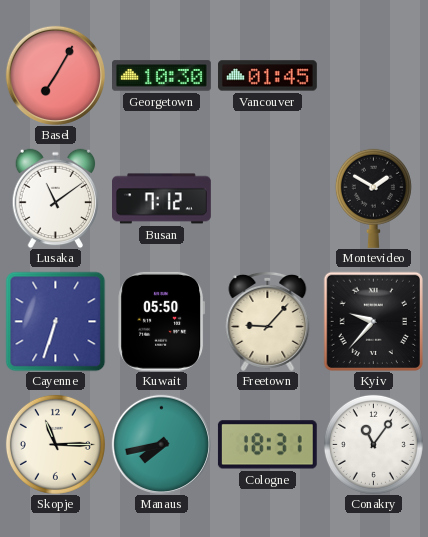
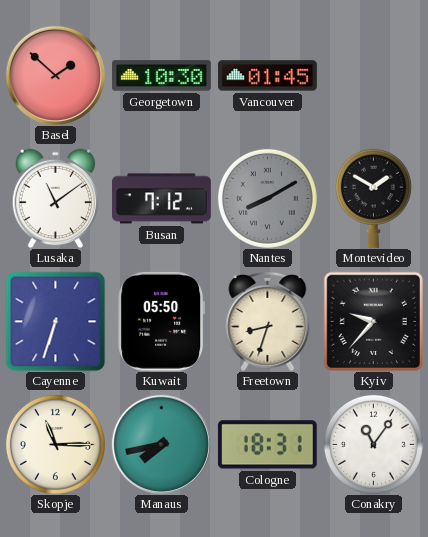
Basel: 7:05 -> 1:52
Nantes: none -> 8:10
Freetown: 9:07 -> 8:33
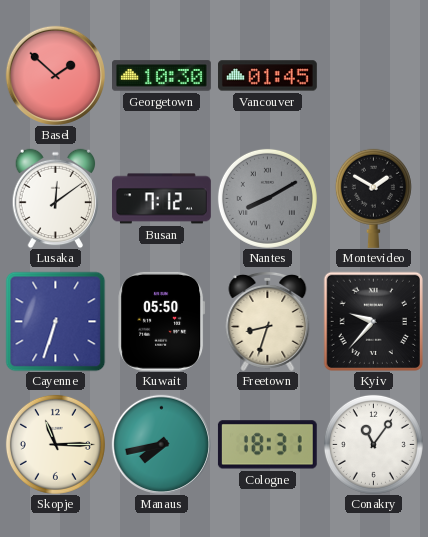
Lusaka: 11:09 -> 12:09
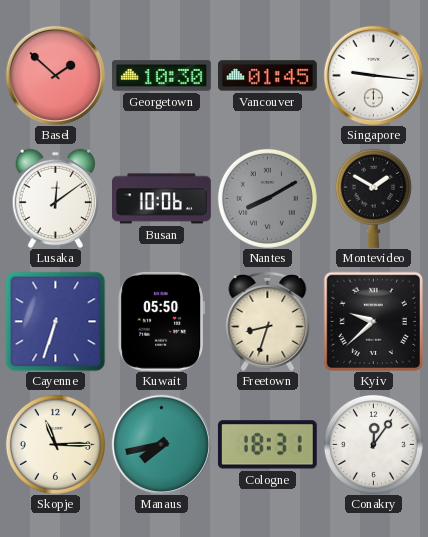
Singapore: none -> 9:16
Busan: 7:12 -> 10:06
Kyiv: 9:37 -> 9:38
Conakry: 11:06 -> 12:06
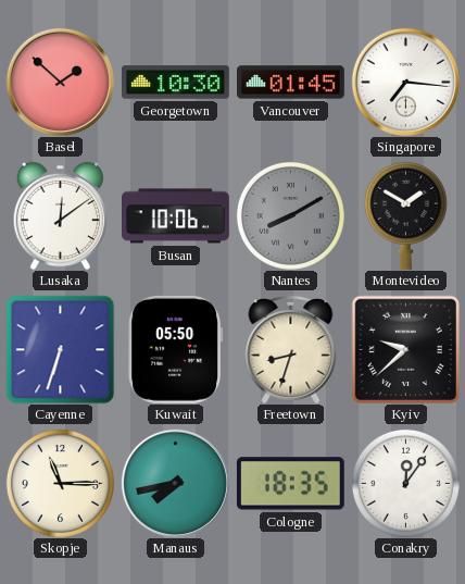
Singapore: 9:16 -> 7:16
Cologne: 18:31 -> 18:35
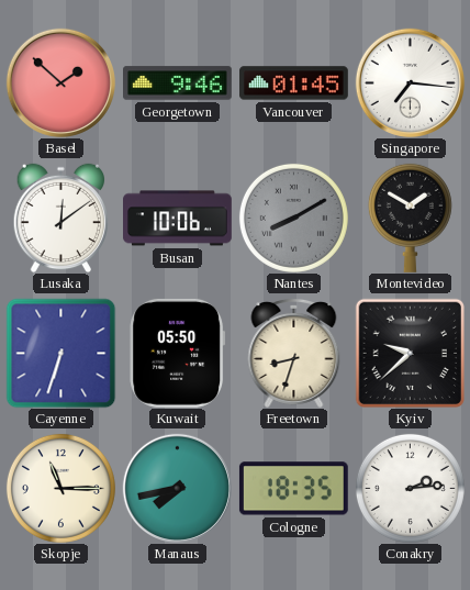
Georgetown: 10:30 -> 9:46
Conakry: 12:06 -> 2:14
